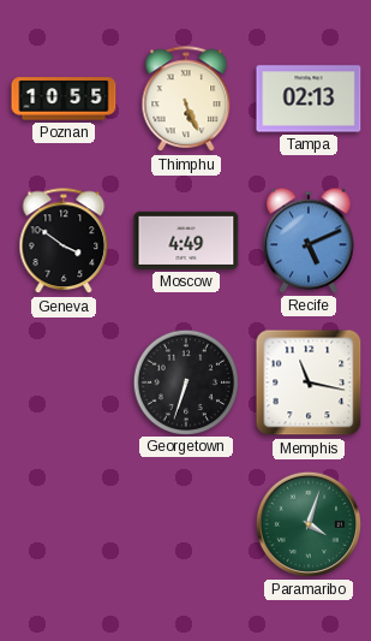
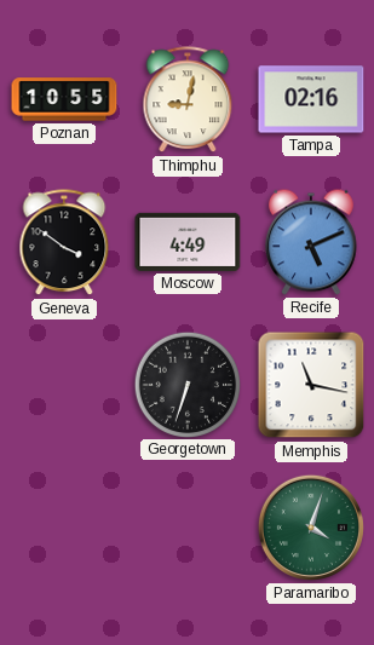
Thimphu: 5:26 -> 9:02
Tampa: 02:13 -> 02:16
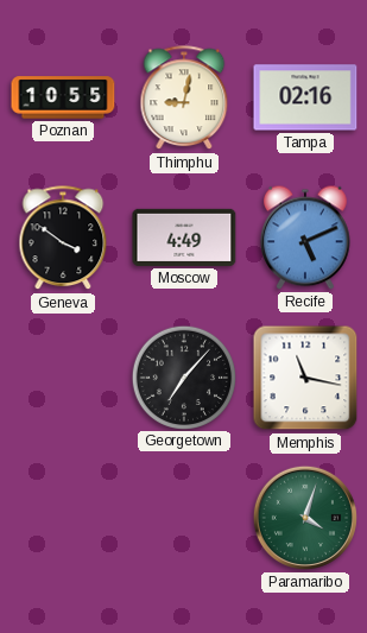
Georgetown: 6:33 -> 7:07
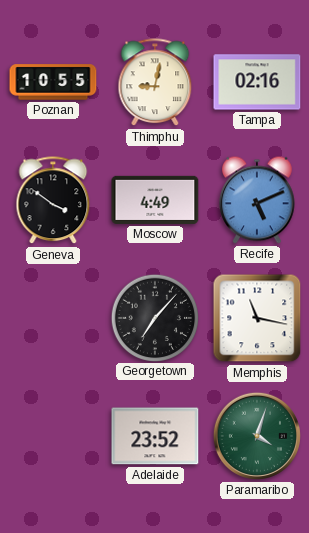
Adelaide: none -> 23:52
